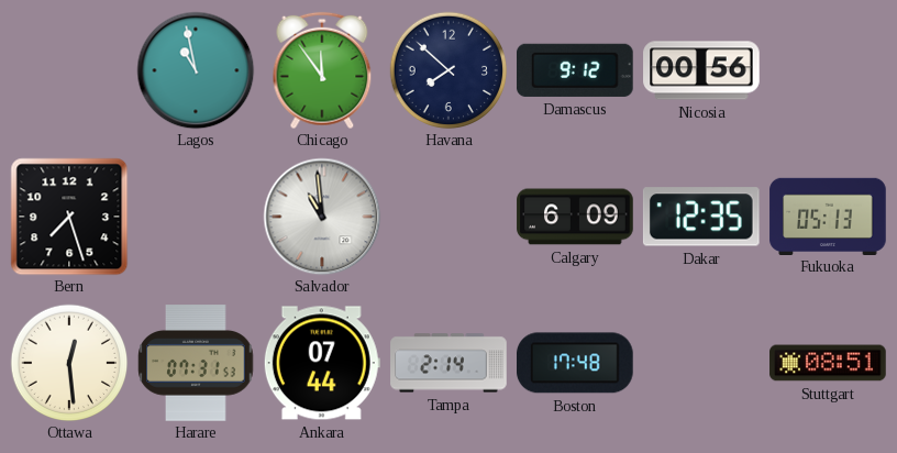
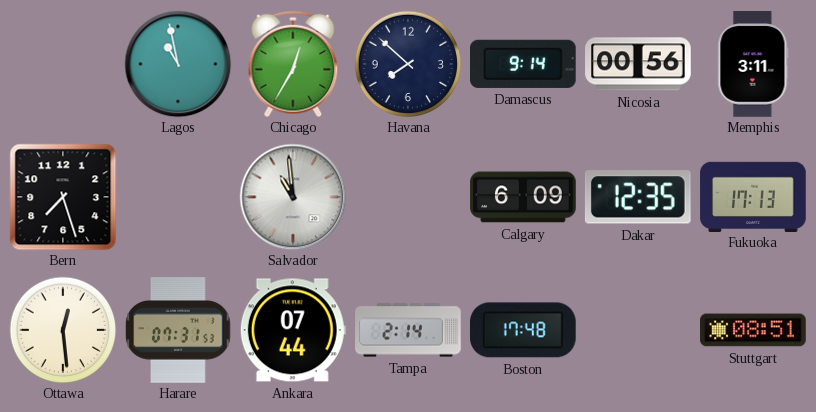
Chicago: 11:54 -> 12:35
Damascus: 9:12 -> 9:14
Memphis: none -> 3:11
Fukuoka: 05:13 -> 17:13
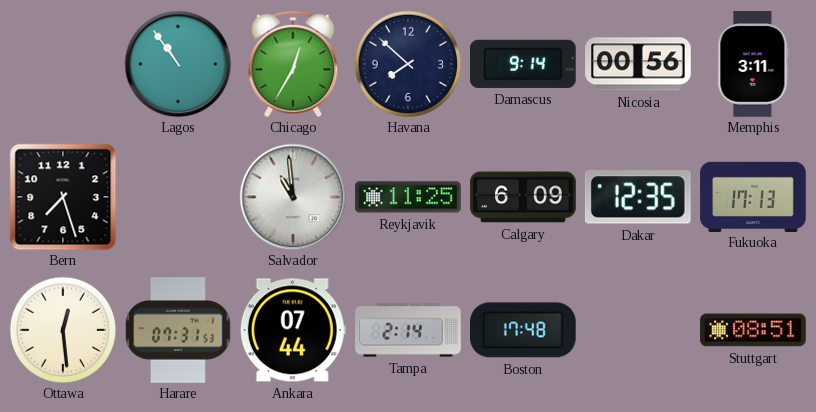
Lagos: 10:58 -> 10:54
Reykjavik: none -> 11:25
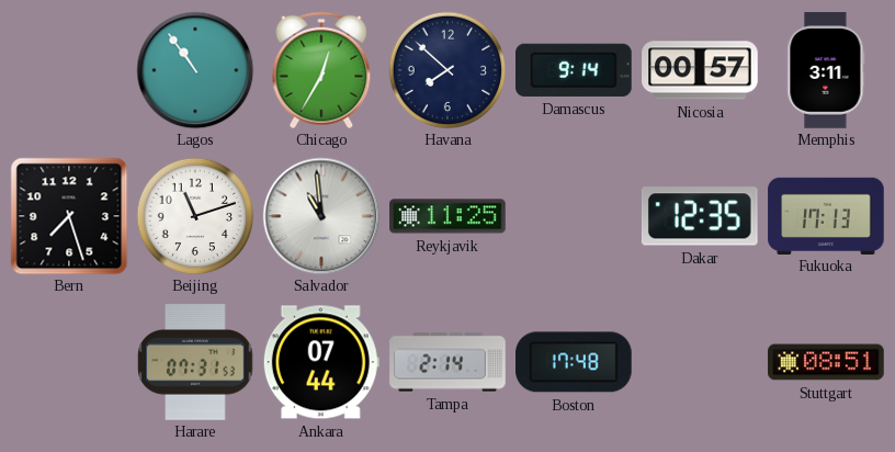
Nicosia: 00:56 -> 00:57
Beijing: none -> 11:12
Calgary: 6:09 -> none
Ottawa: 12:29 -> none
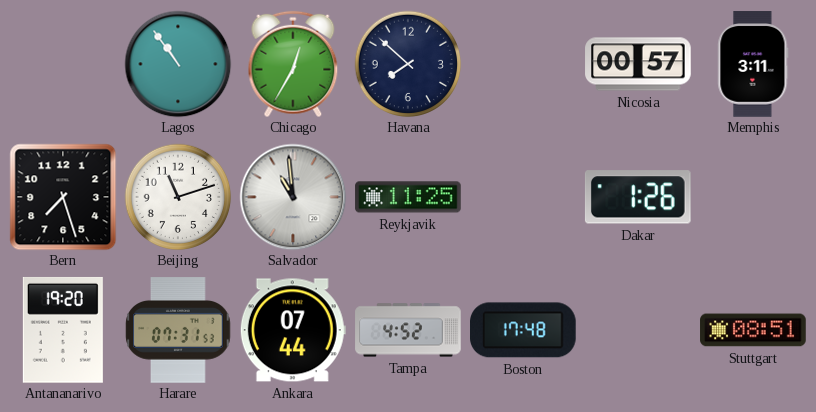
Damascus: 9:14 -> none
Dakar: 12:35 -> 1:26
Fukuoka: 17:13 -> none
Antananarivo: none -> 19:20
Tampa: 2:14 -> 4:52
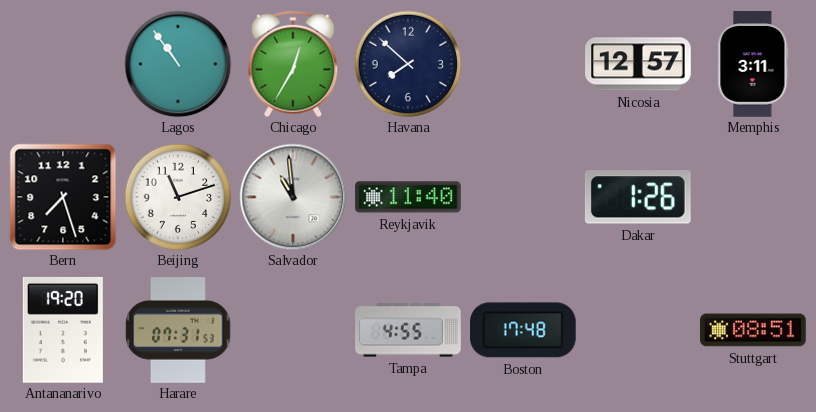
Nicosia: 00:57 -> 12:57
Reykjavik: 11:25 -> 11:40
Ankara: 07:44 -> none
Tampa: 4:52 -> 4:55
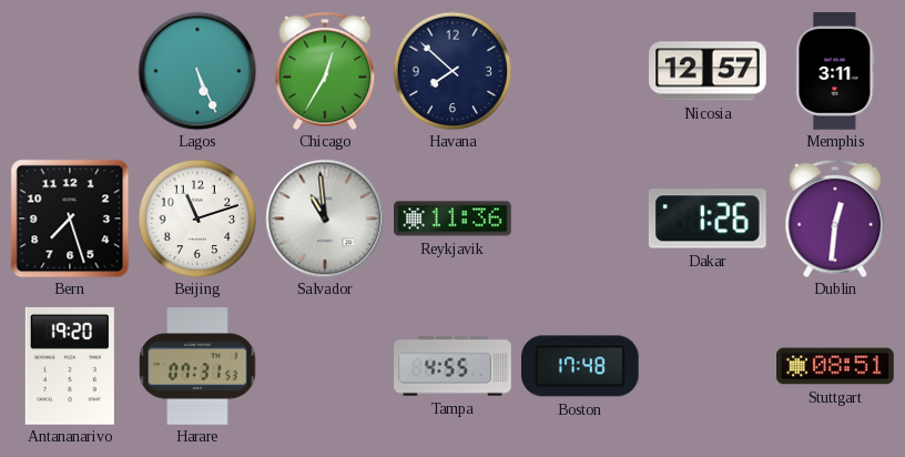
Lagos: 10:54 -> 5:26
Reykjavik: 11:40 -> 11:36
Dublin: none -> 12:31
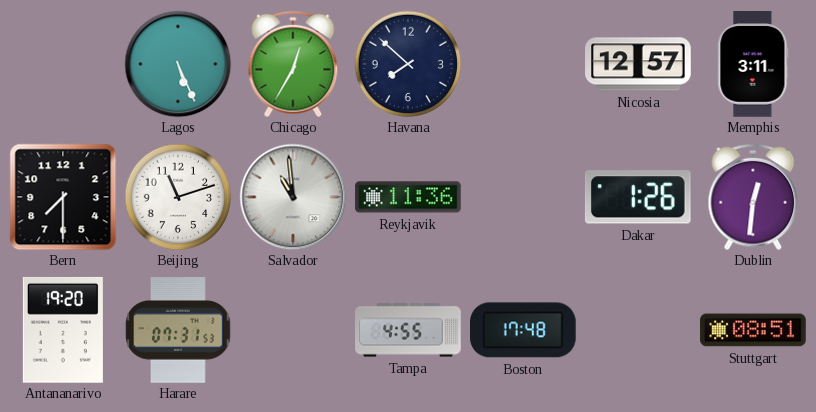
Bern: 7:27 -> 7:30
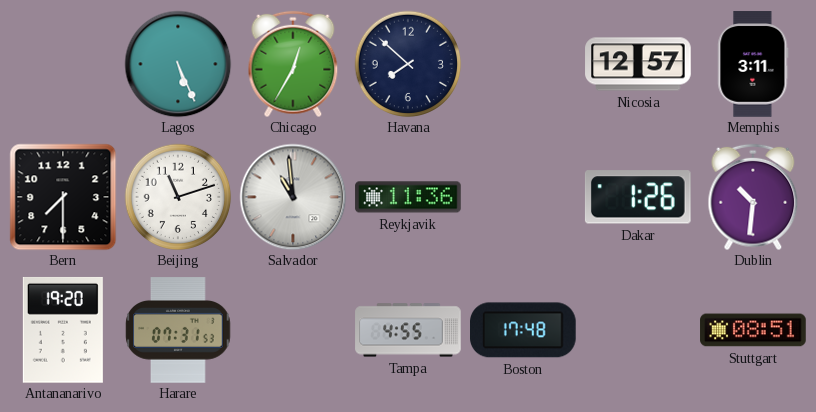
Dublin: 12:31 -> 10:31
